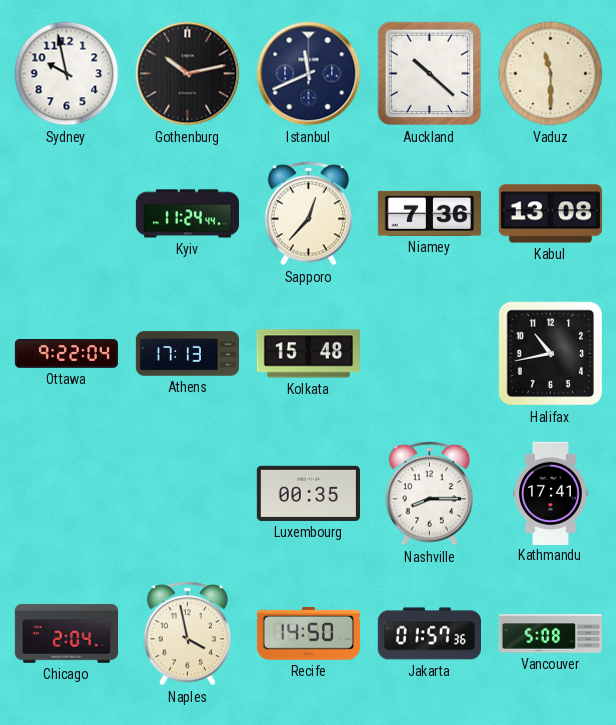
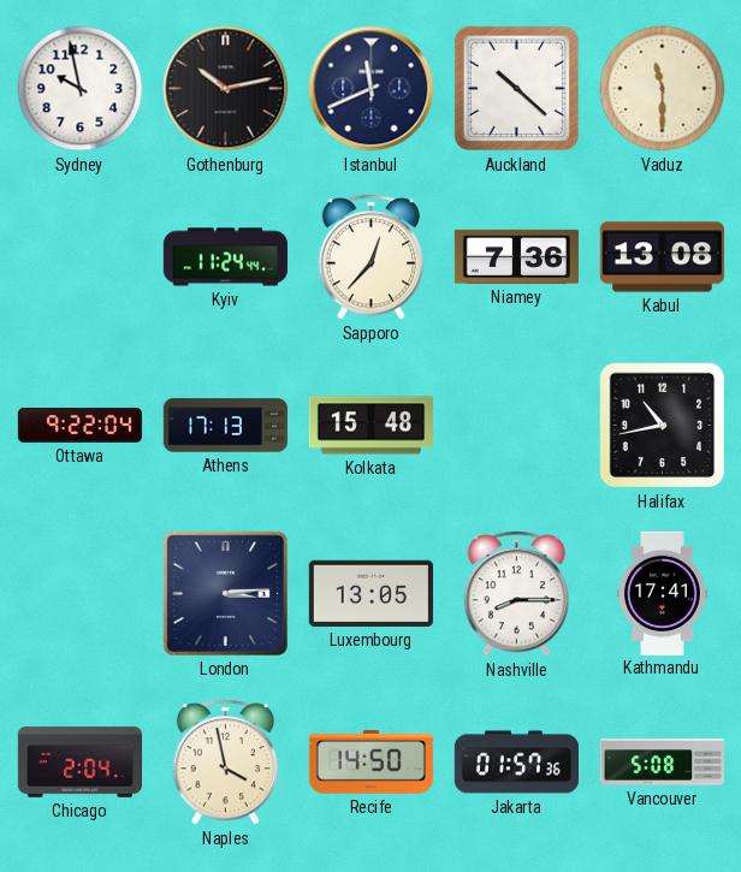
London: none -> 3:14
Luxembourg: 00:35 -> 13:05
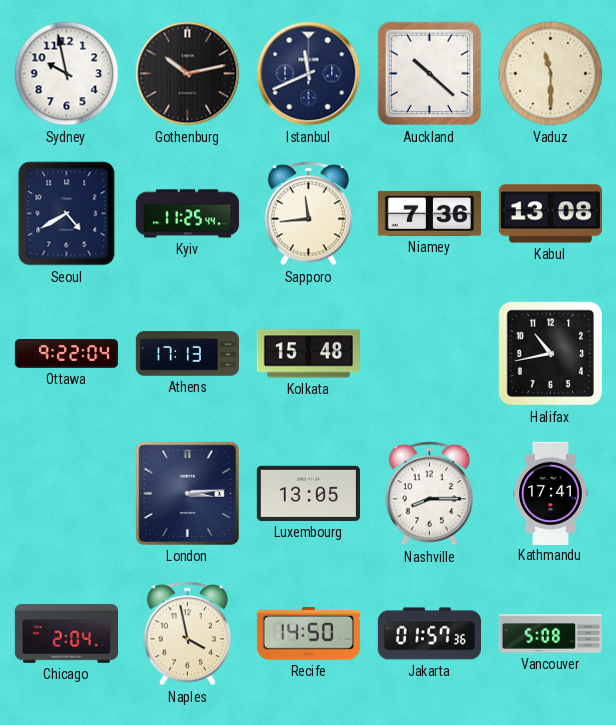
Seoul: none -> 4:40
Kyiv: 11:24 -> 11:25
Sapporo: 12:37 -> 11:44
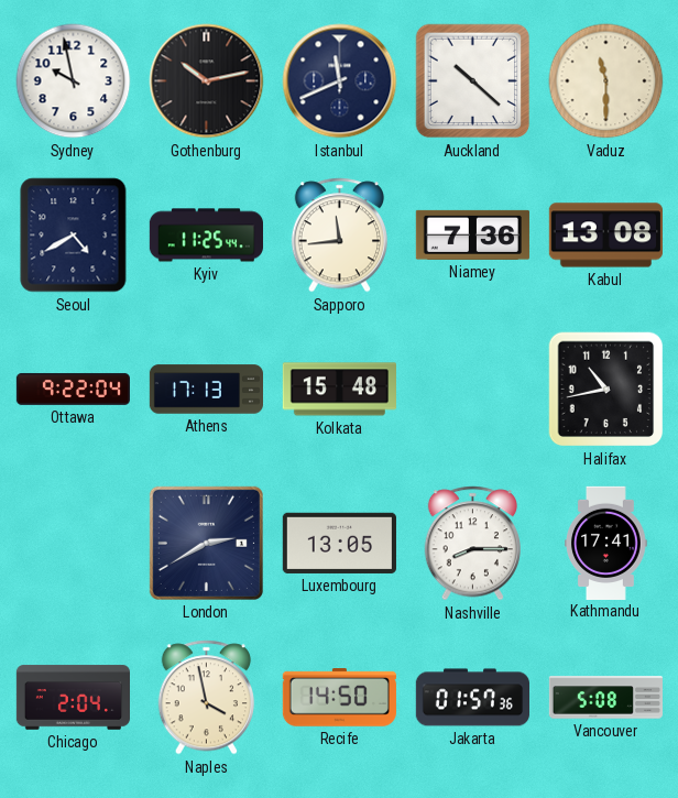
London: 3:14 -> 2:40
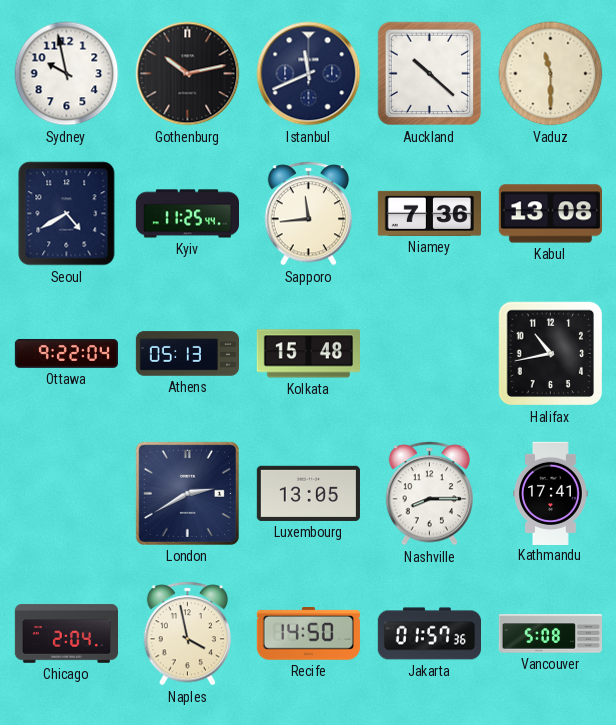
Athens: 17:13 -> 05:13
